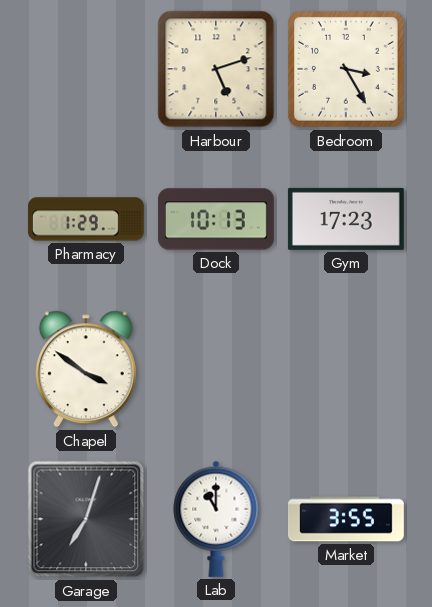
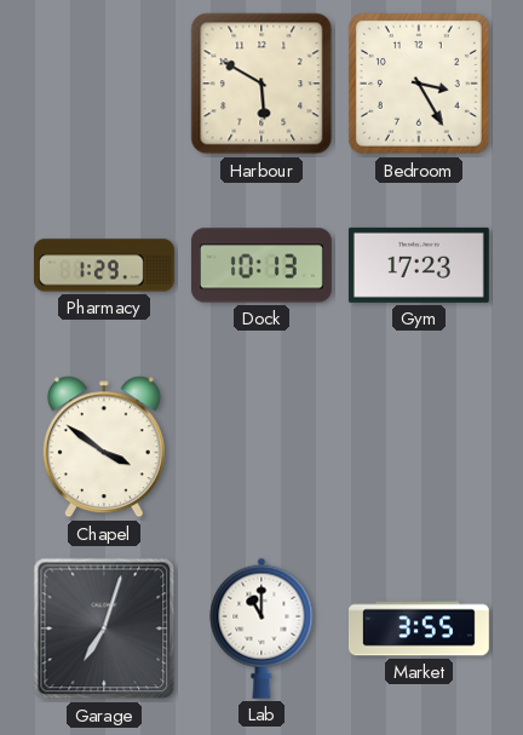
Harbour: 5:12 -> 5:50
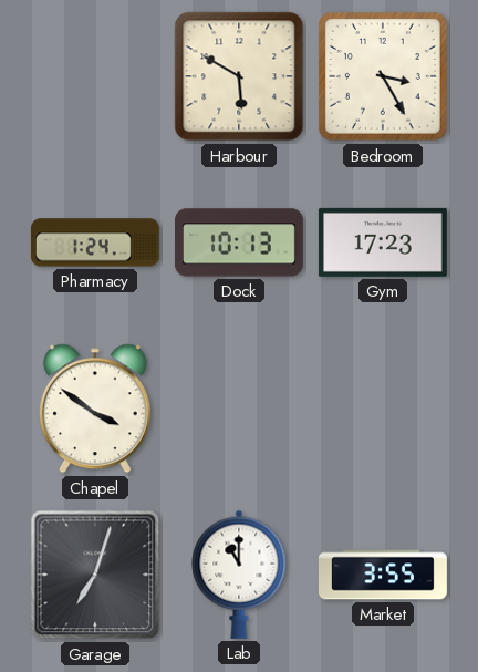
Pharmacy: 1:29 -> 1:24
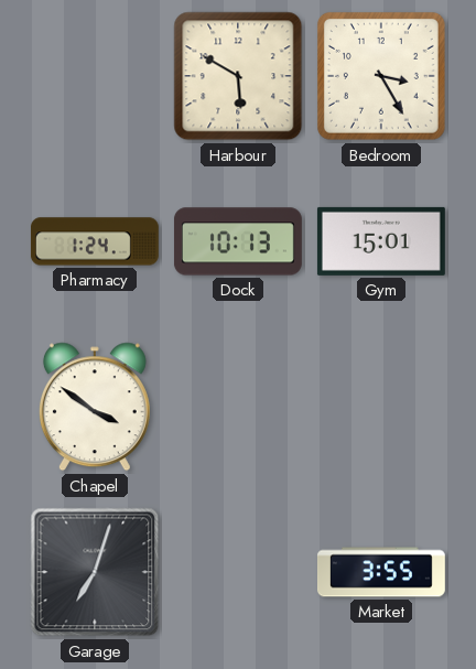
Gym: 17:23 -> 15:01
Lab: 11:00 -> none
